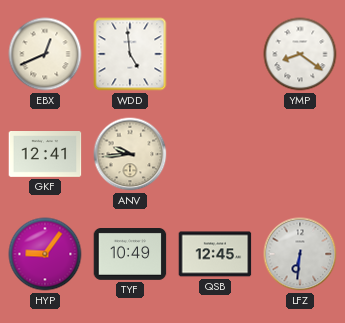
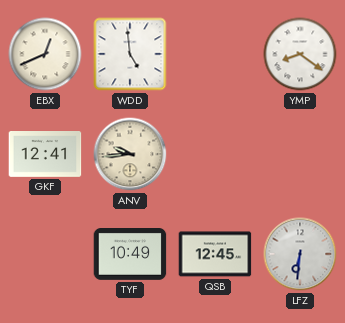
HYP: 9:06 -> none
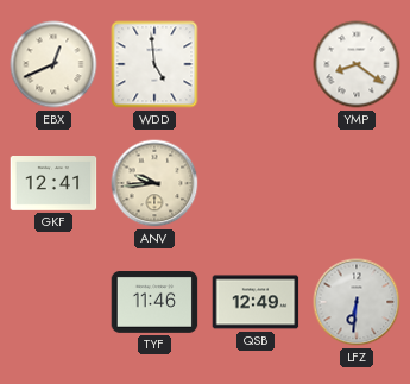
TYF: 10:49 -> 11:46
QSB: 12:45 -> 12:49
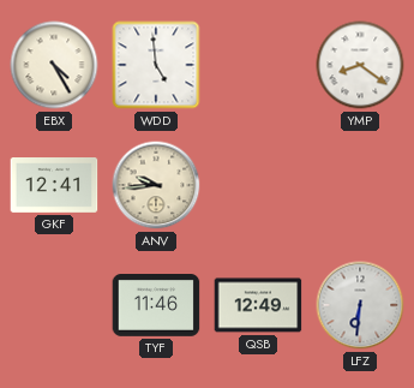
EBX: 12:41 -> 4:25
